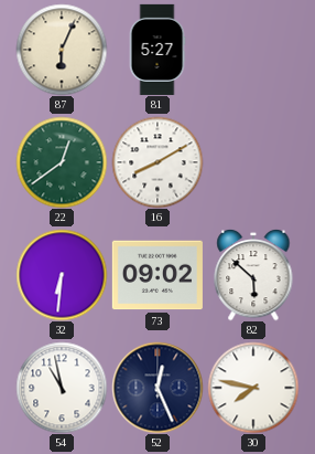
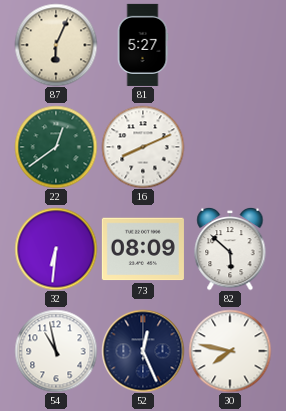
16: 8:10 -> 8:11
73: 09:02 -> 08:09
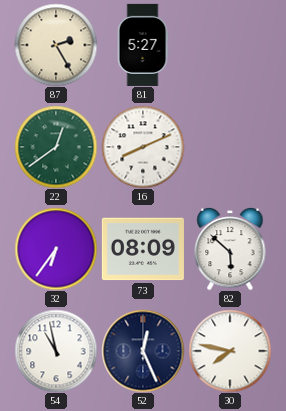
87: 6:04 -> 2:25
32: 6:31 -> 6:36
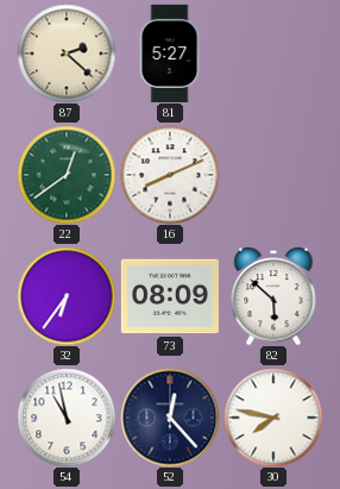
87: 2:25 -> 2:22
52: 12:26 -> 12:23
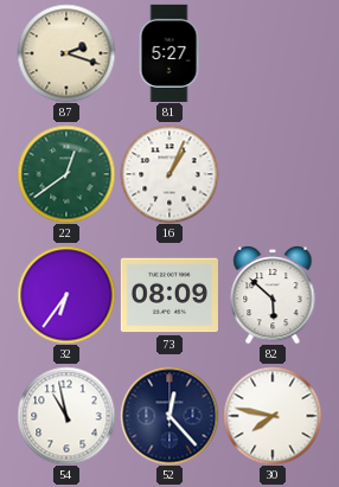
87: 2:22 -> 2:18
16: 8:11 -> 1:04
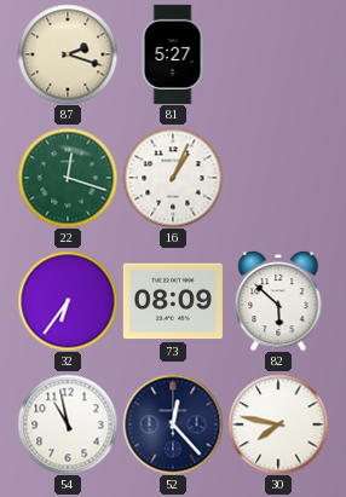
22: 12:39 -> 12:18
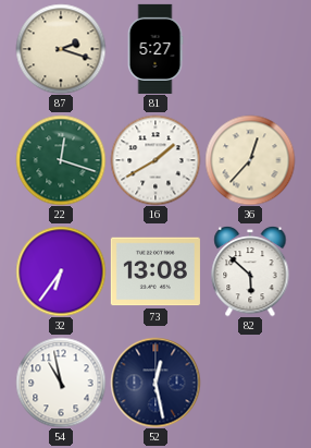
16: 1:04 -> 1:40
36: none -> 12:37
73: 08:09 -> 13:08
52: 12:23 -> 12:28
30: 7:47 -> none
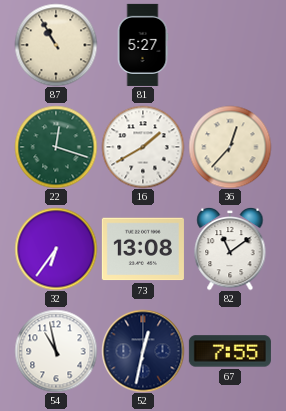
87: 2:18 -> 10:55
82: 5:52 -> 11:09
52: 12:28 -> 12:32
67: none -> 7:55
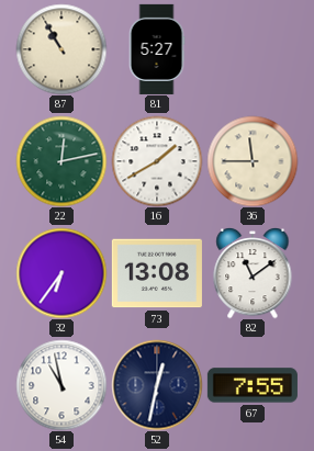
22: 12:18 -> 12:13
36: 12:37 -> 11:45
